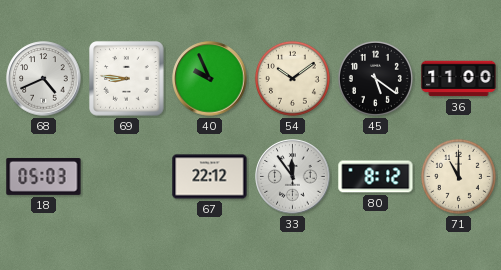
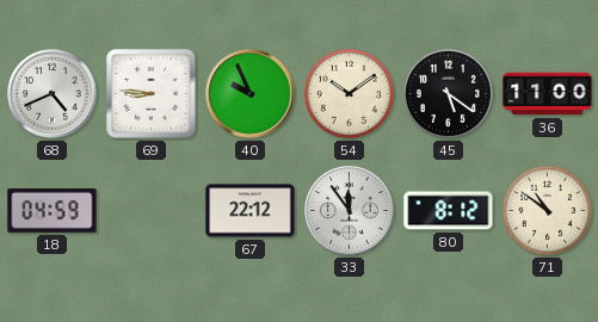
18: 05:03 -> 04:59
71: 11:00 -> 10:51
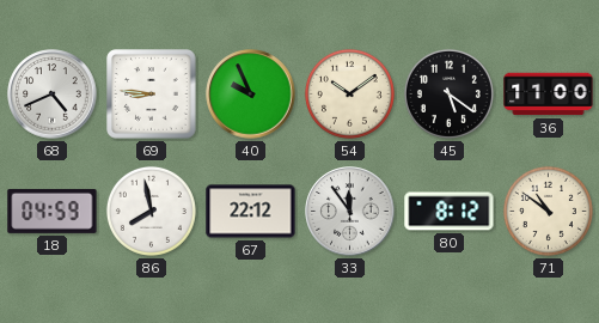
86: none -> 7:58
